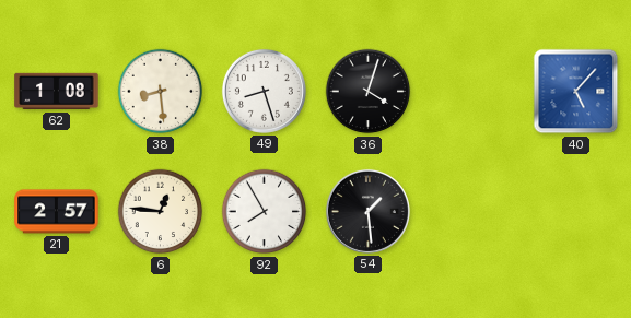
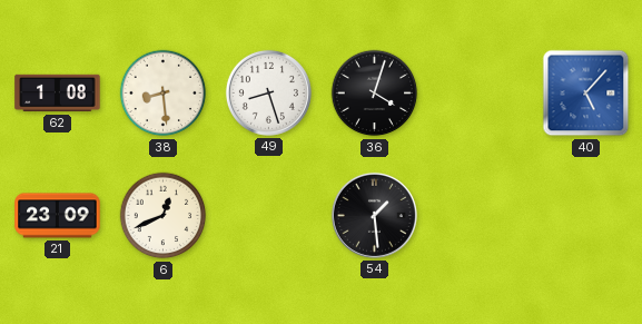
21: 2:57 -> 23:09
6: 12:46 -> 12:41
92: 7:55 -> none
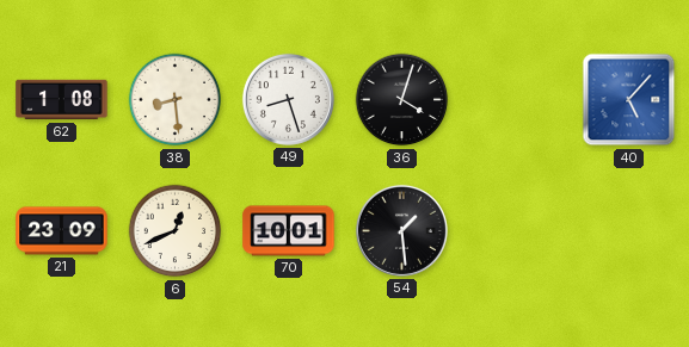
70: none -> 10:01
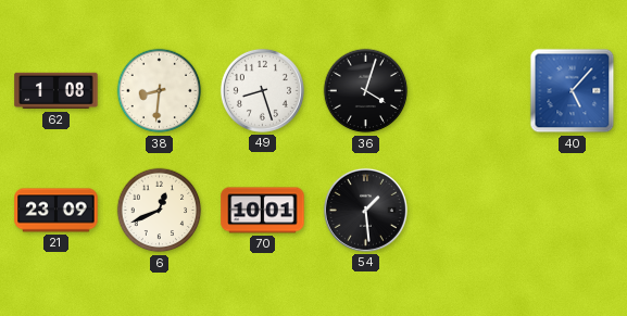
38: 8:29 -> 8:31
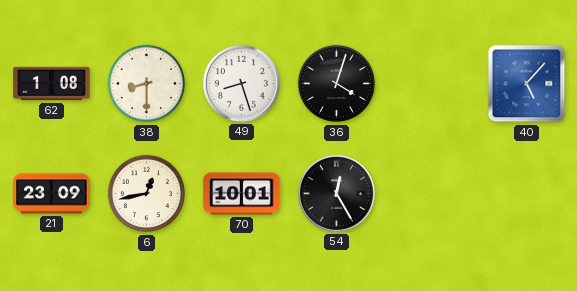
38: 8:31 -> 8:30
6: 12:41 -> 12:43
54: 1:29 -> 12:25
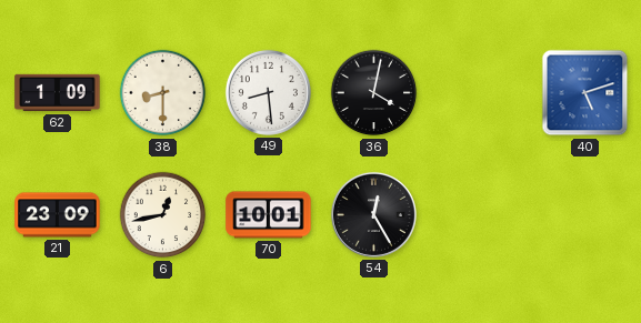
62: 1:08 -> 1:09
49: 8:27 -> 8:29
36: 4:03 -> 4:02
40: 5:07 -> 5:12
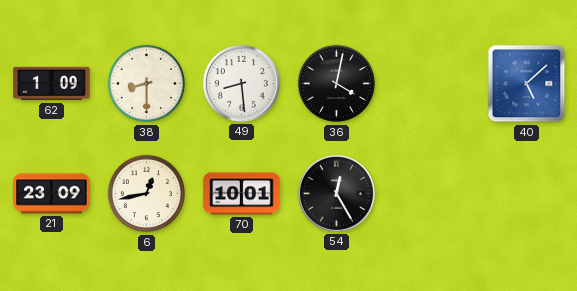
40: 5:12 -> 5:08
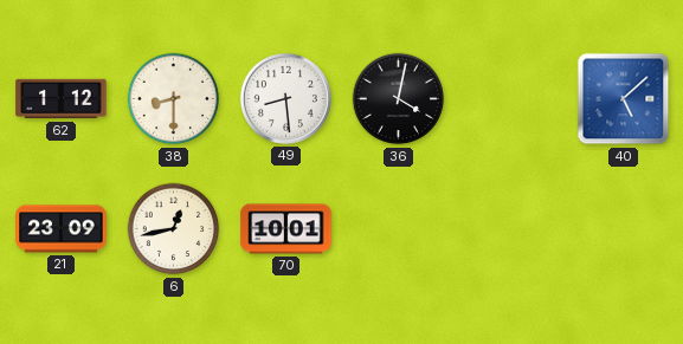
62: 1:09 -> 1:12
54: 12:25 -> none
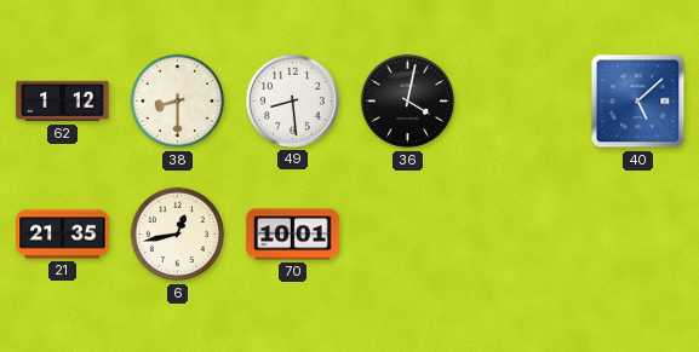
21: 23:09 -> 21:35
